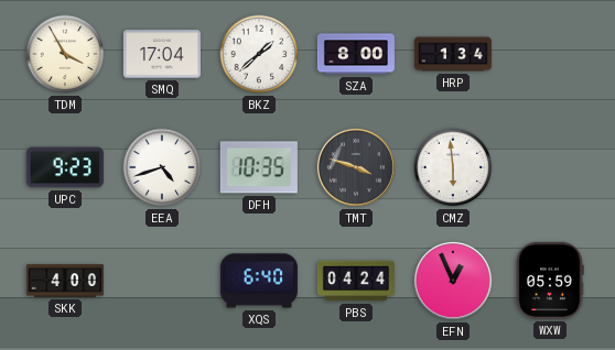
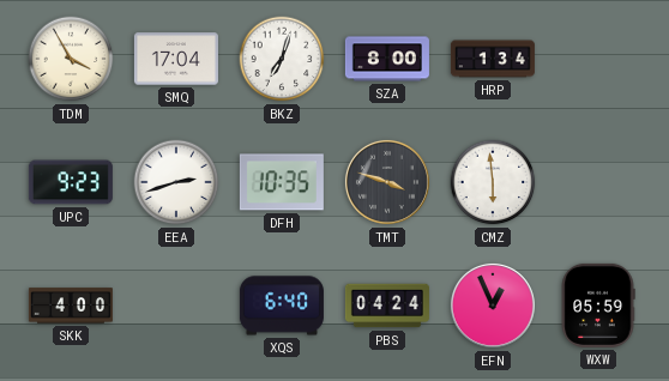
BKZ: 1:38 -> 7:03
EEA: 4:42 -> 2:42
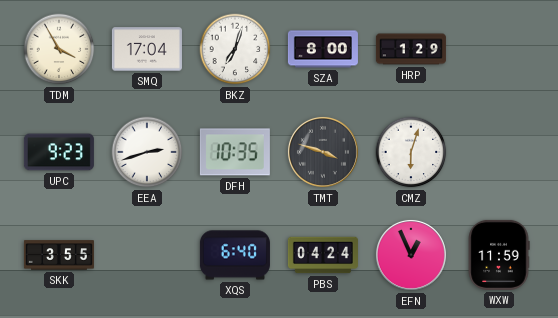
HRP: 1:34 -> 1:29
CMZ: 5:59 -> 6:03
SKK: 4:00 -> 3:55
WXW: 05:59 -> 11:59
